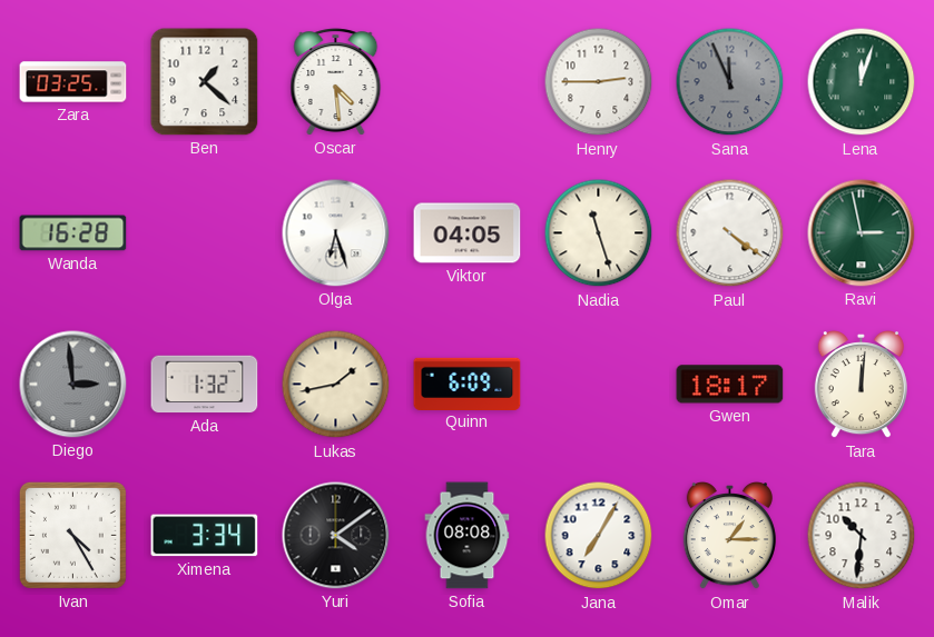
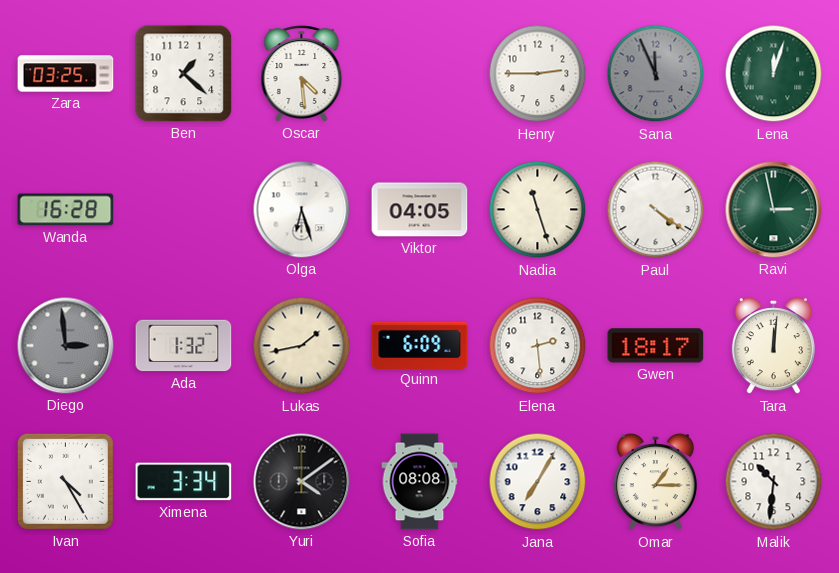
Elena: none -> 2:29
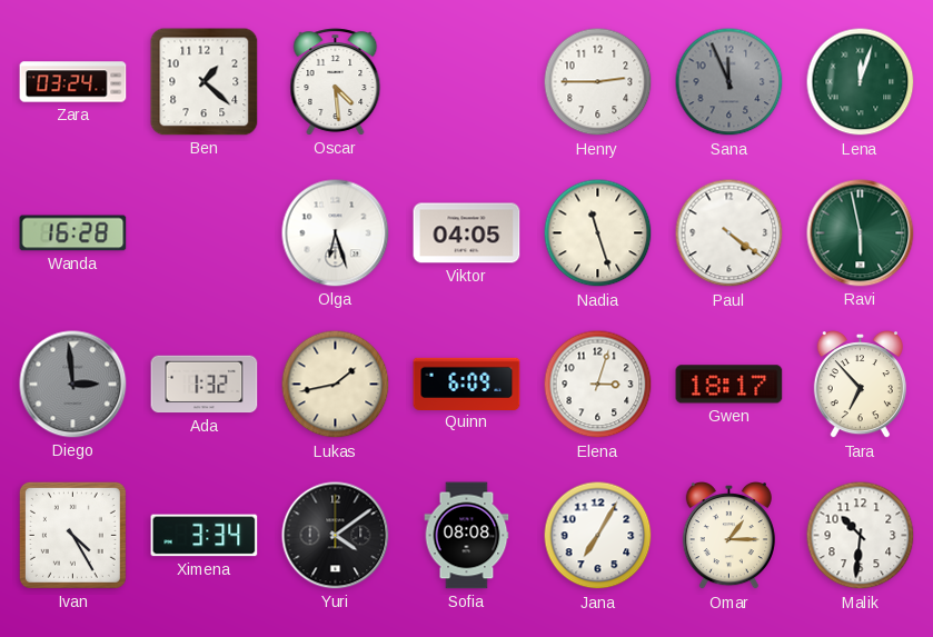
Zara: 03:25 -> 03:24
Ravi: 2:58 -> 5:58
Elena: 2:29 -> 3:03
Tara: 12:01 -> 6:53
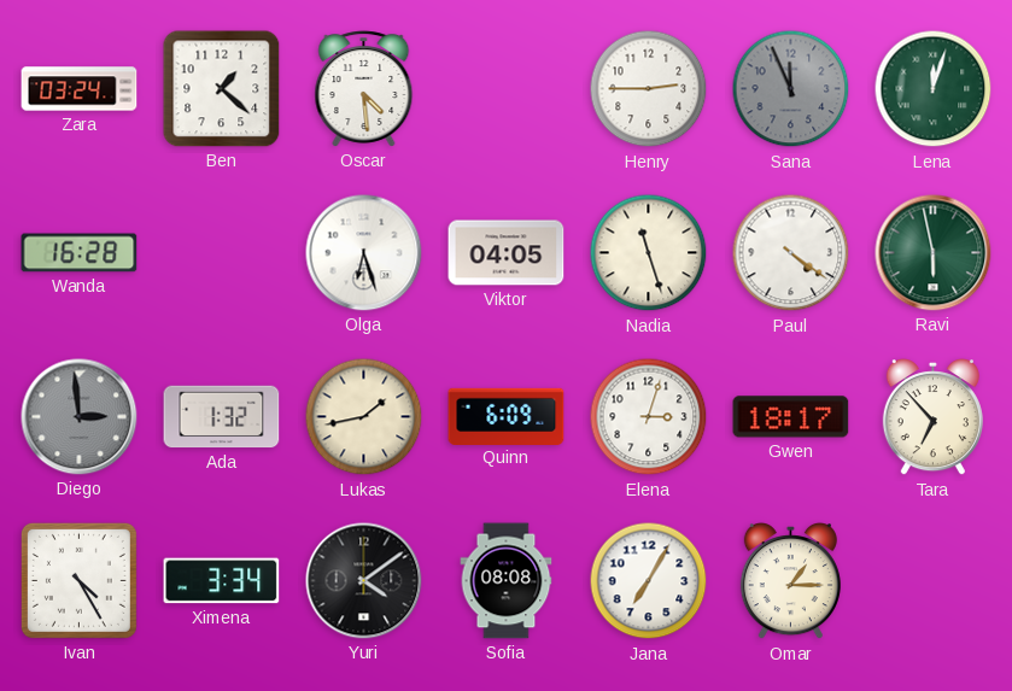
Malik: 10:31 -> none
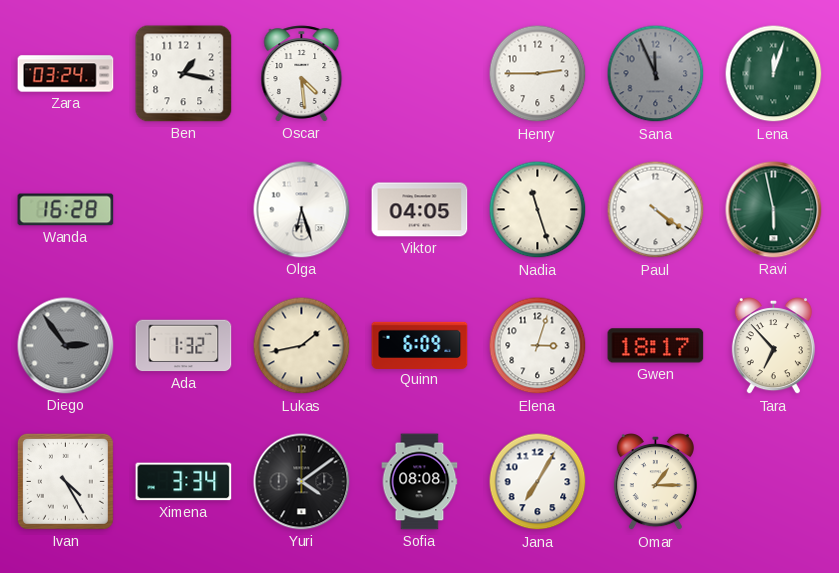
Ben: 1:22 -> 1:17
Diego: 2:59 -> 2:54
